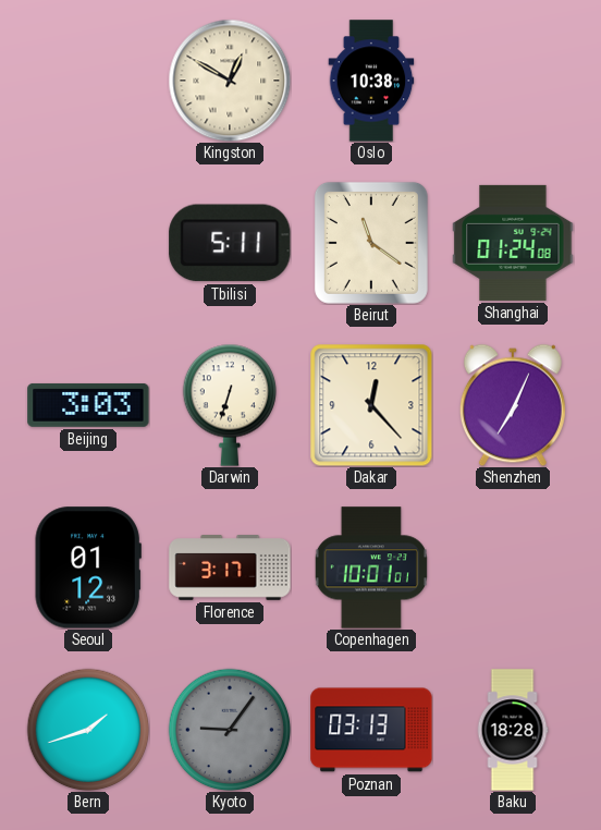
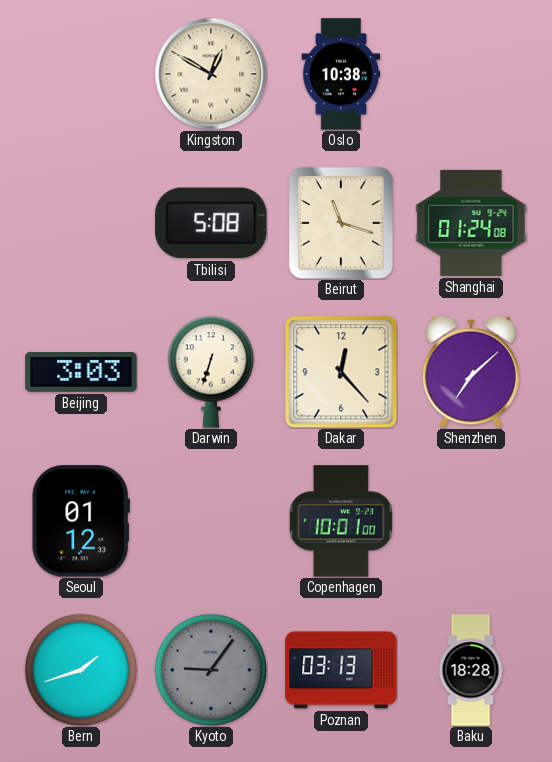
Tbilisi: 5:11 -> 5:08
Beirut: 11:21 -> 11:18
Shenzhen: 7:04 -> 7:08
Florence: 3:17 -> none
Copenhagen: 10:01:01 -> 10:01:00
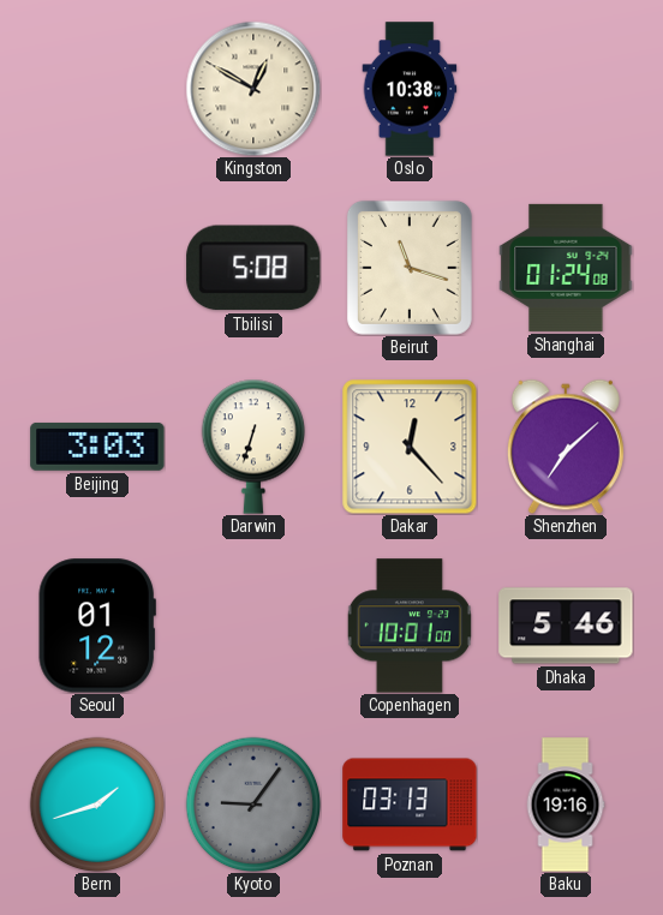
Dhaka: none -> 5:46
Baku: 18:28 -> 19:16
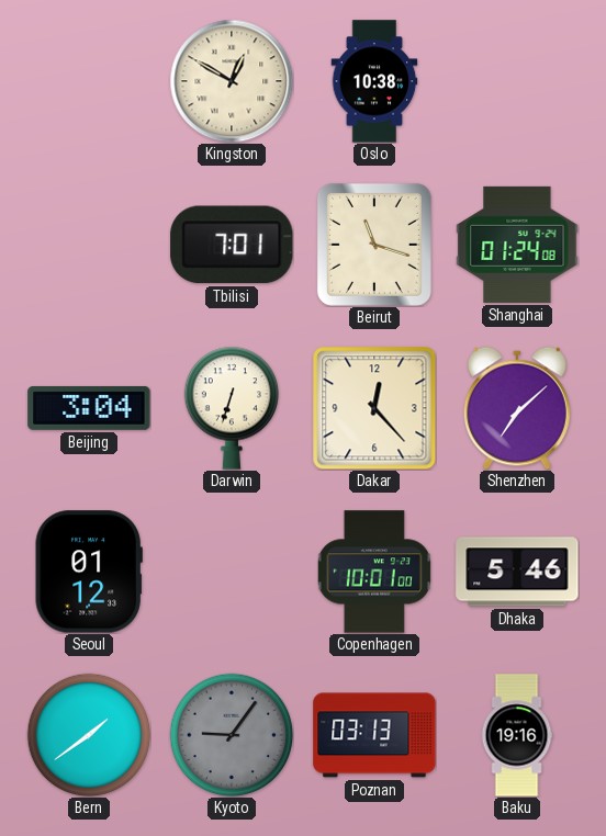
Tbilisi: 5:08 -> 7:01
Beijing: 3:03 -> 3:04
Bern: 1:42 -> 1:39
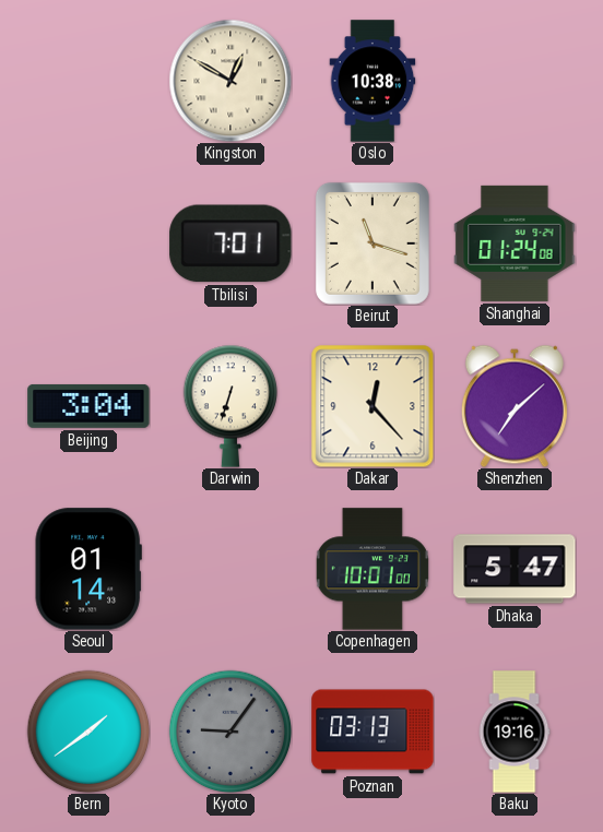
Seoul: 01:12 -> 01:14
Dhaka: 5:46 -> 5:47
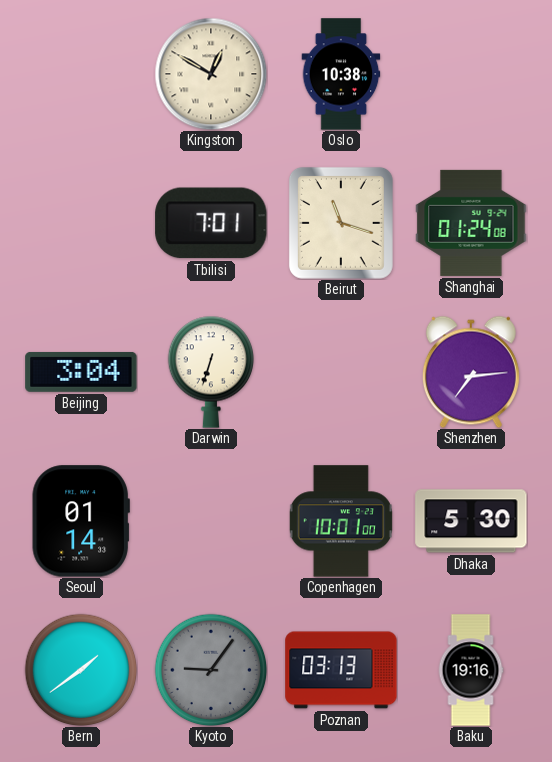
Dakar: 12:23 -> none
Shenzhen: 7:08 -> 7:14
Dhaka: 5:47 -> 5:30
